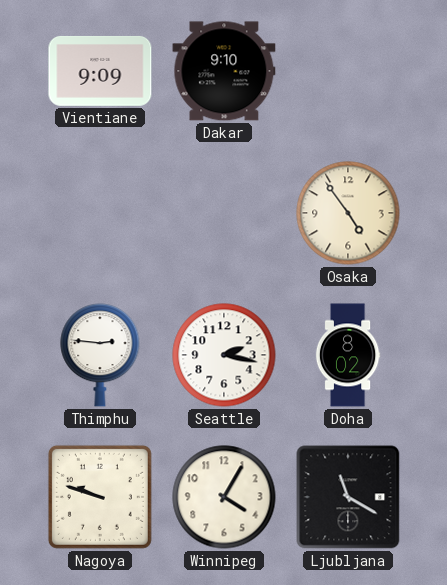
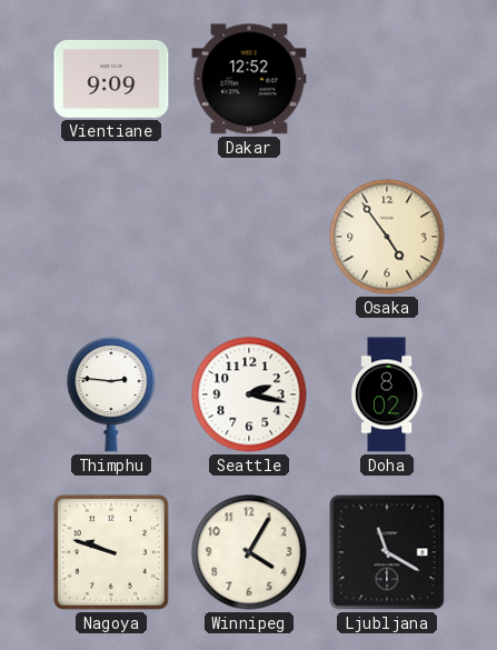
Dakar: 9:10 -> 12:52
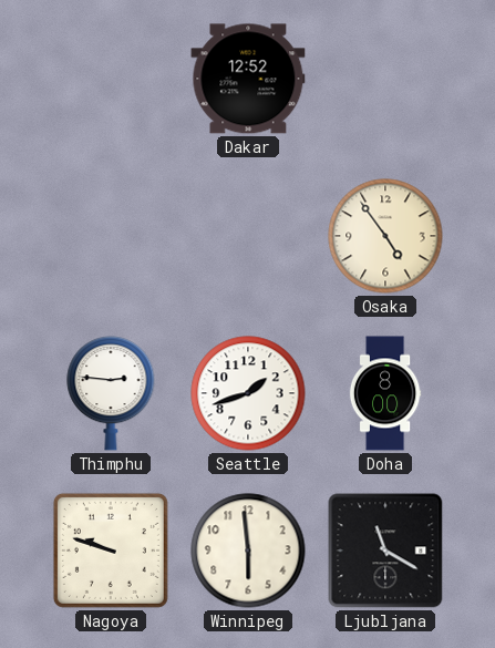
Vientiane: 9:09 -> none
Seattle: 2:17 -> 1:42
Doha: 8:02 -> 8:00
Winnipeg: 4:05 -> 5:59
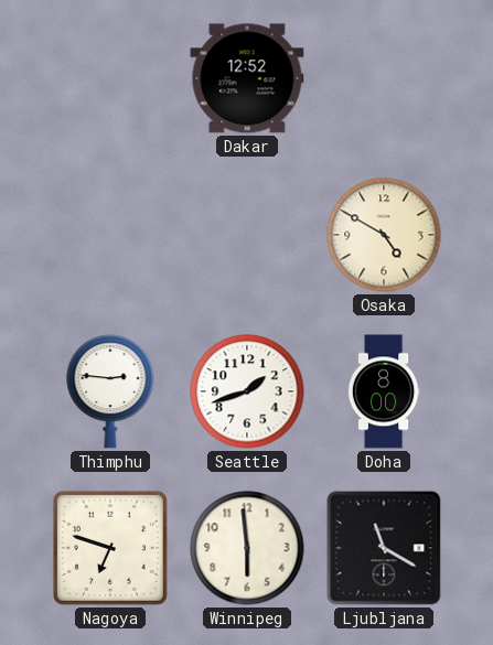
Osaka: 4:54 -> 4:50
Nagoya: 9:48 -> 6:48
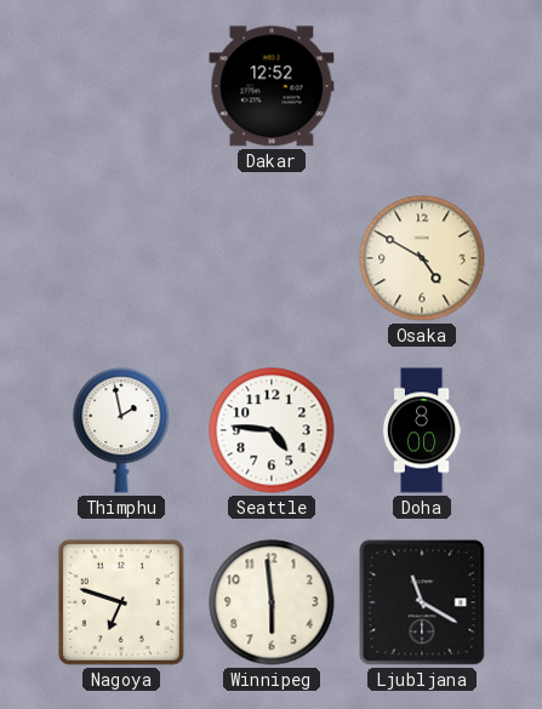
Thimphu: 2:46 -> 1:58
Seattle: 1:42 -> 4:46
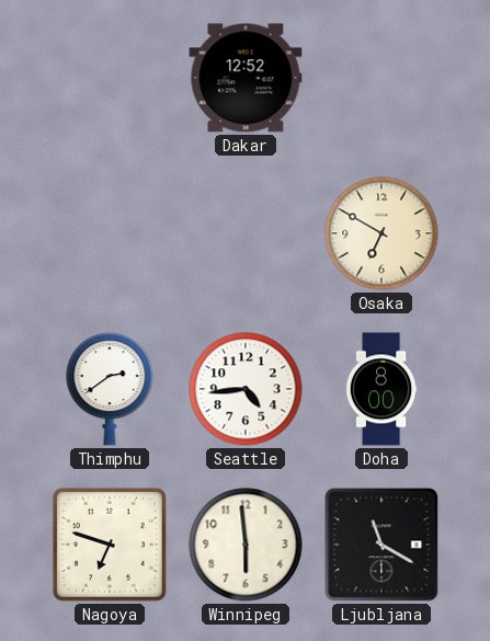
Osaka: 4:50 -> 6:50
Thimphu: 1:58 -> 2:39
Seattle: 4:46 -> 4:44
